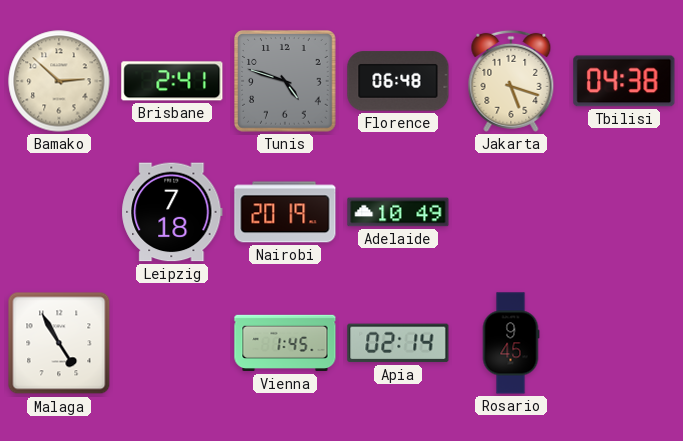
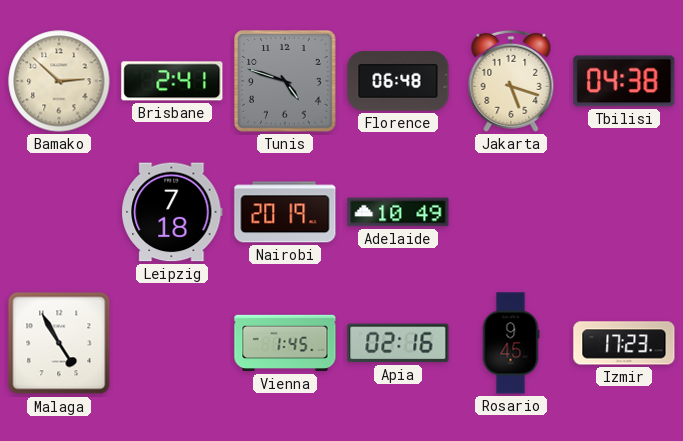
Apia: 02:14 -> 02:16
Izmir: none -> 17:23
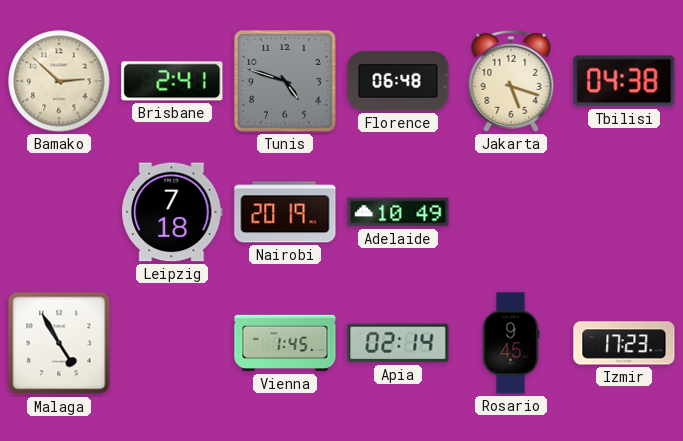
Apia: 02:16 -> 02:14
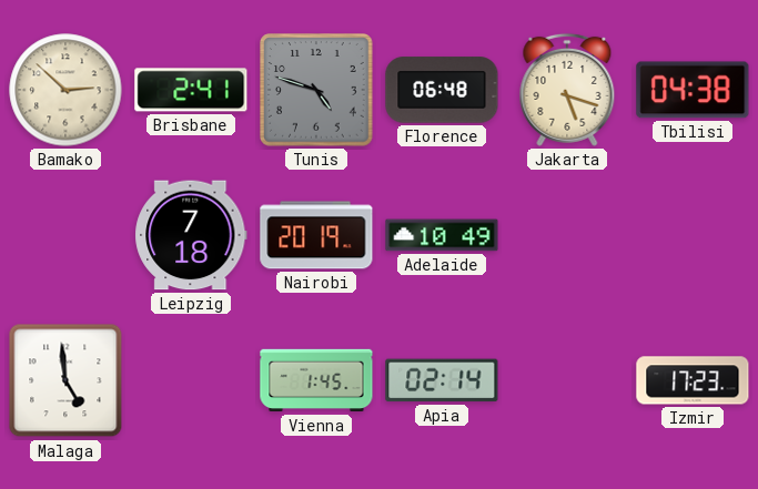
Malaga: 4:55 -> 4:59
Rosario: 9:45 -> none
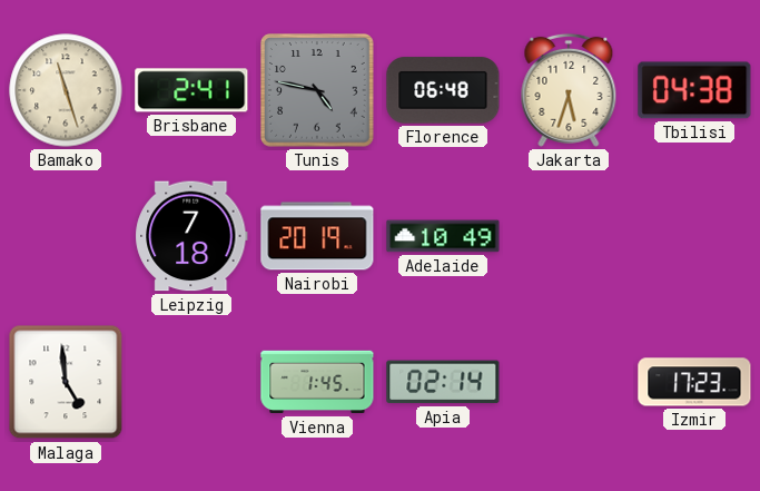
Bamako: 2:52 -> 11:27
Tunis: 4:48 -> 4:47
Jakarta: 5:18 -> 5:33
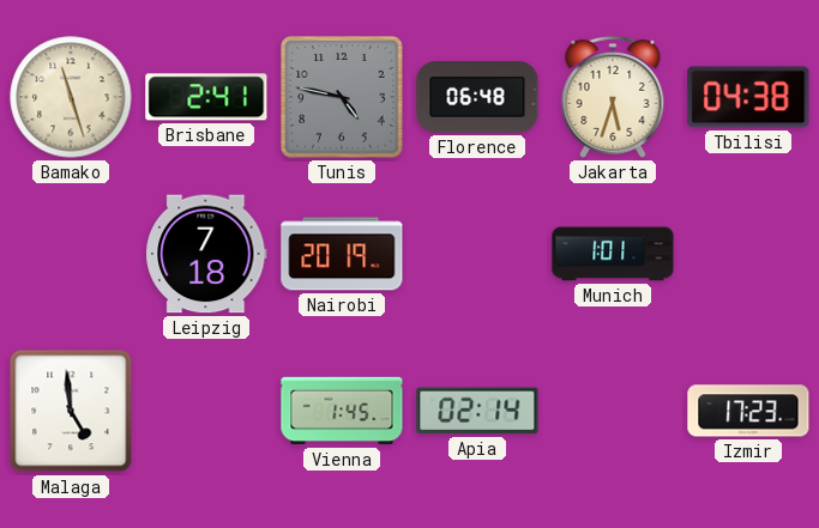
Adelaide: 10:49 -> none
Munich: none -> 1:01
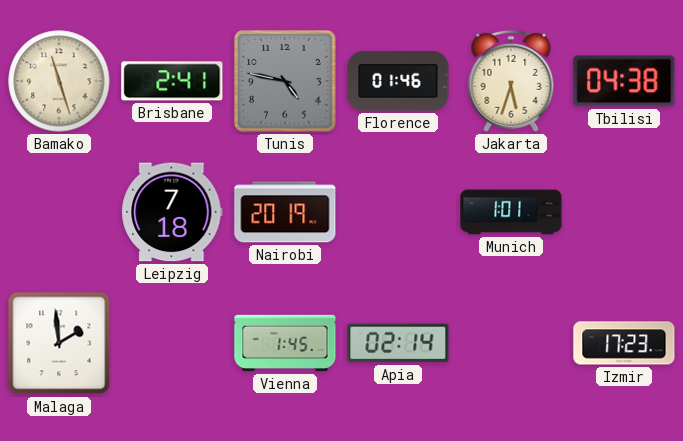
Florence: 06:48 -> 01:46
Malaga: 4:59 -> 1:59
